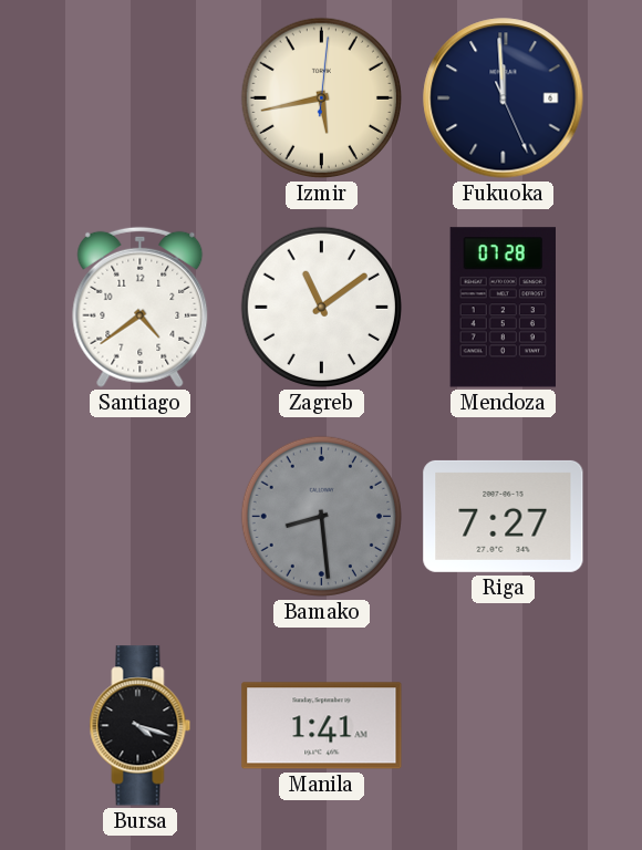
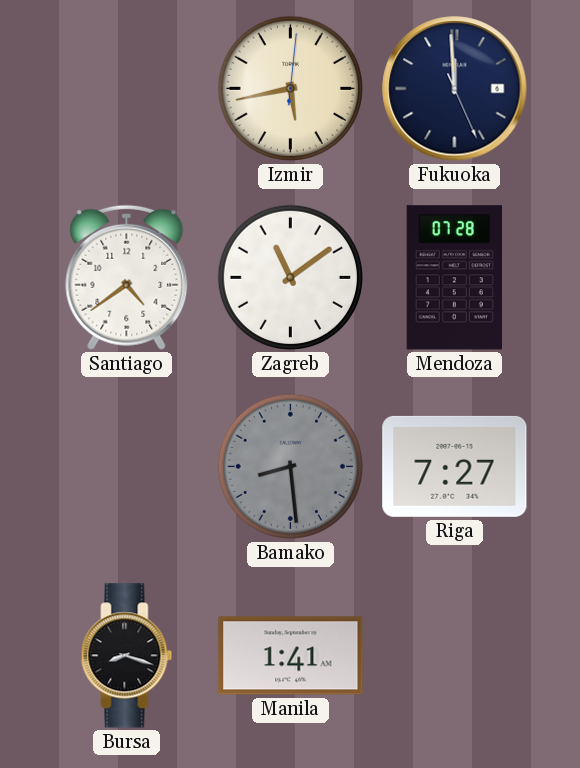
Bursa: 4:18 -> 8:18
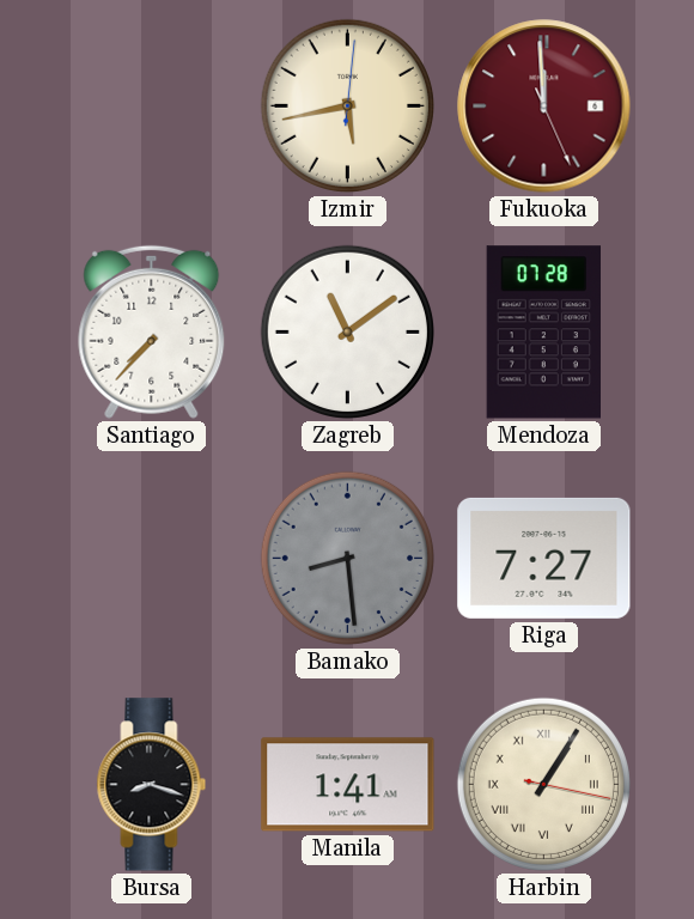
Fukuoka dial: navy -> burgundy
Santiago: 4:39 -> 7:37
Harbin: none -> 1:05
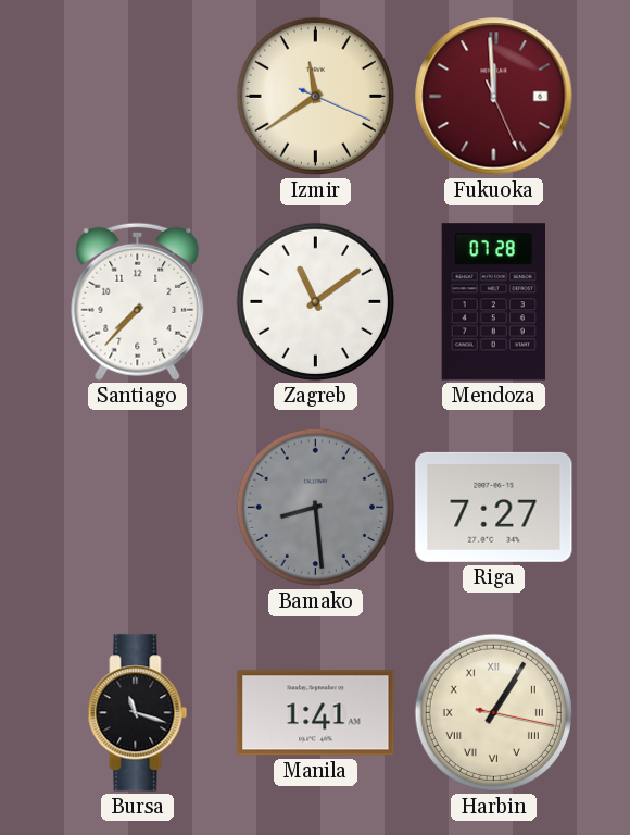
Izmir: 5:43 -> 11:39
Bursa: 8:18 -> 11:18
